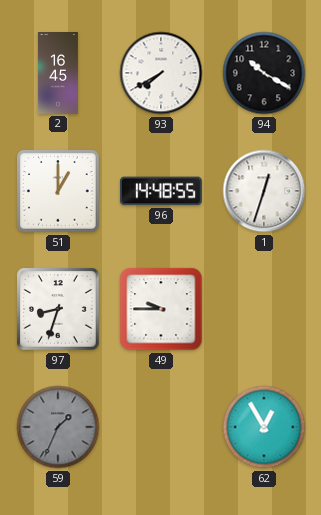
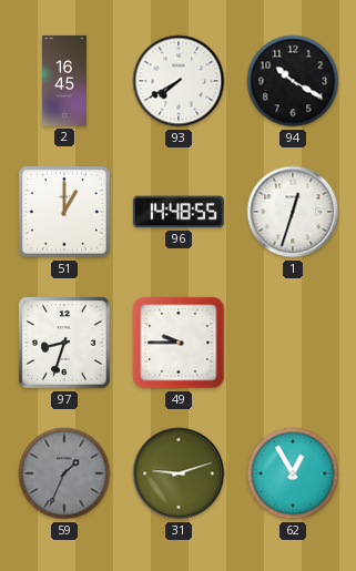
31: none -> 9:12
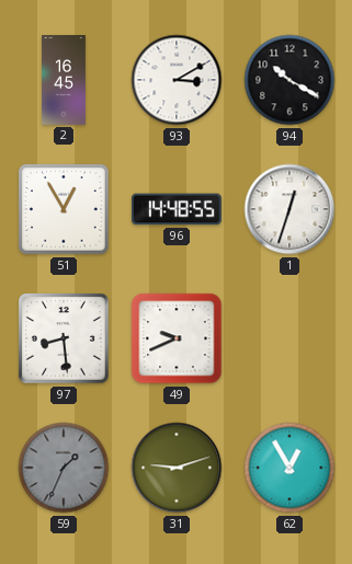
93: 7:40 -> 3:10
51: 1:00 -> 12:55
97: 8:33 -> 8:29
49: 9:45 -> 9:41
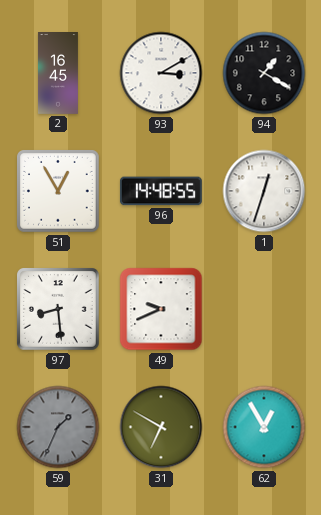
94: 10:20 -> 1:20
31: 9:12 -> 6:50
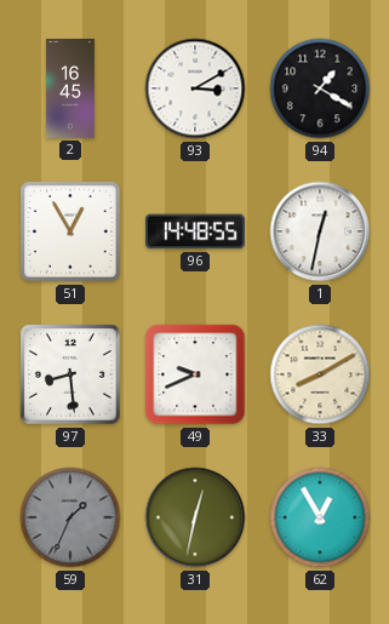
1: 12:33 -> 12:32
33: none -> 8:10
31: 6:50 -> 12:32
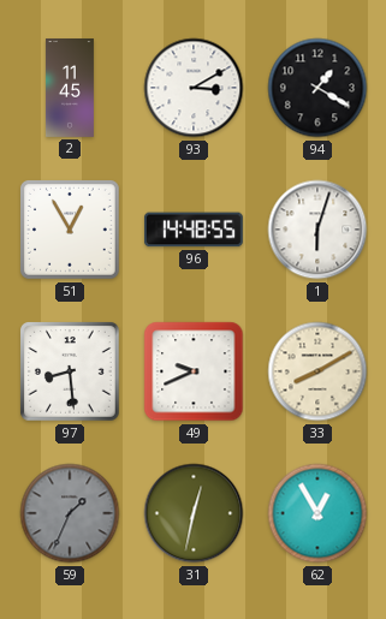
2: 16:45 -> 11:45
1: 12:32 -> 6:03
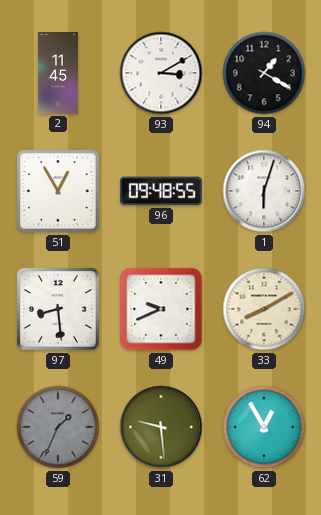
96: 14:48 -> 09:48
31: 12:32 -> 9:29
